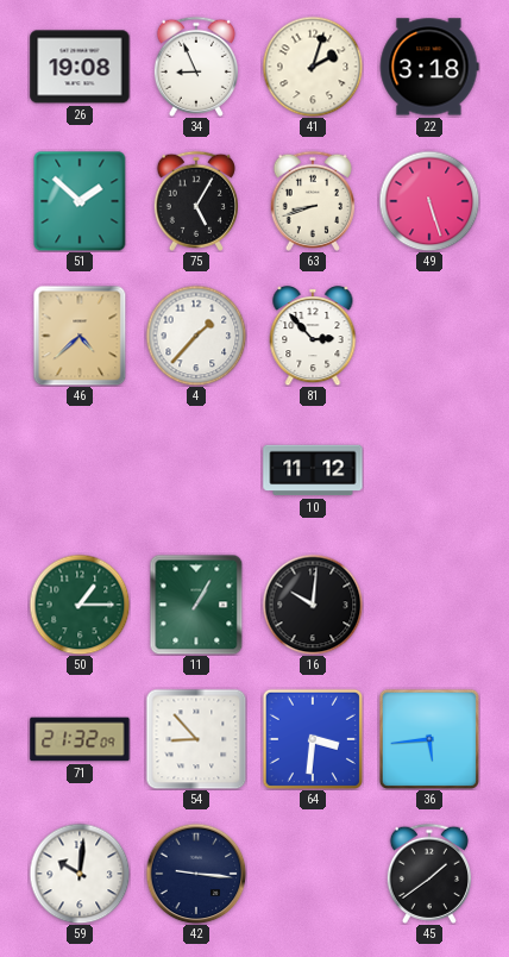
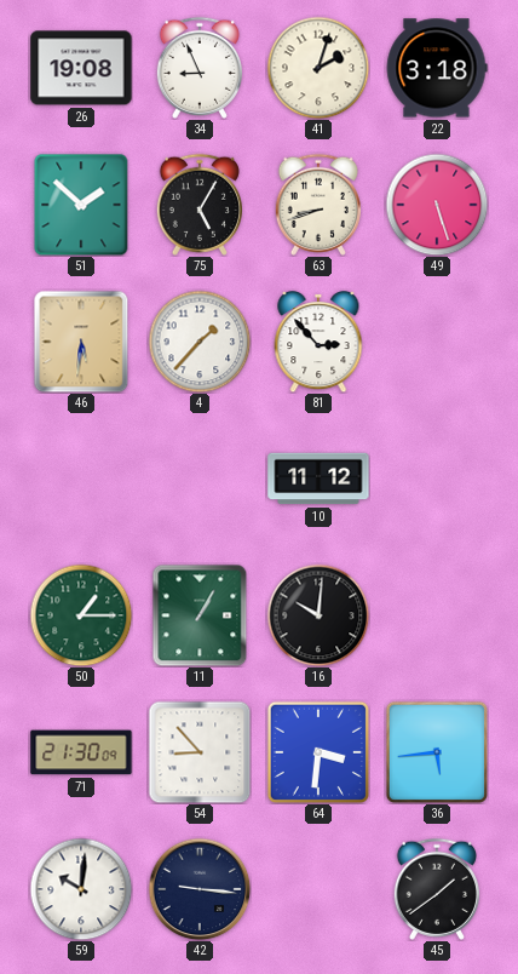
46: 4:38 -> 5:31
71: 21:32 -> 21:30
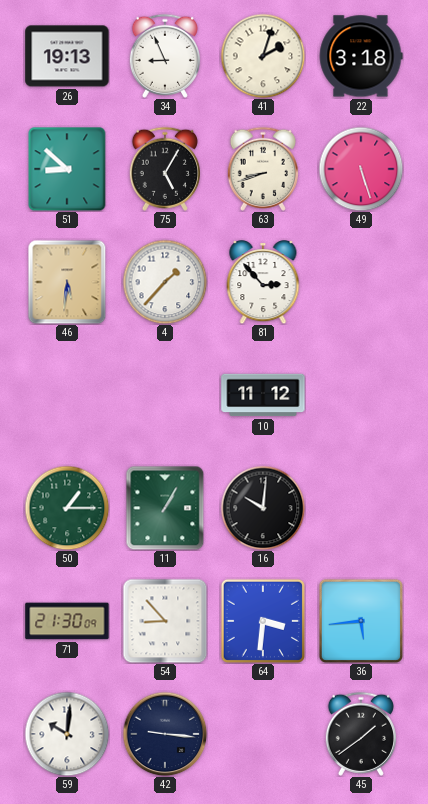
26: 19:08 -> 19:13
51: 1:52 -> 8:52
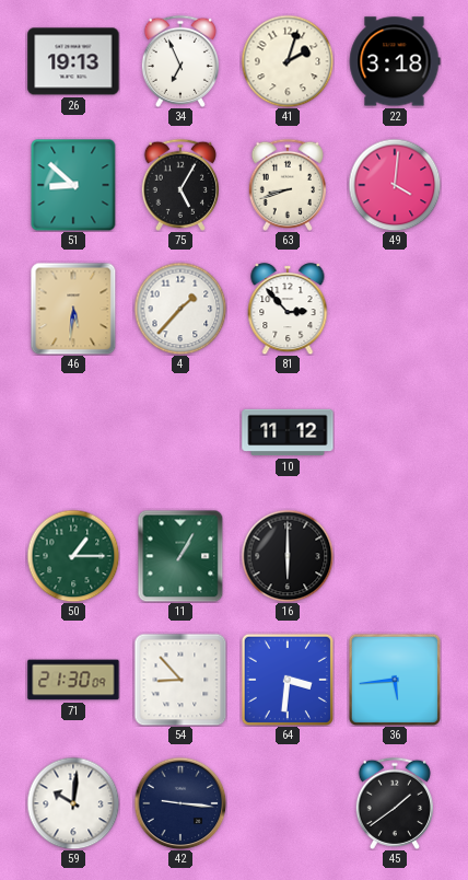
34: 8:56 -> 6:56
49: 5:27 -> 4:01
16: 10:01 -> 6:00
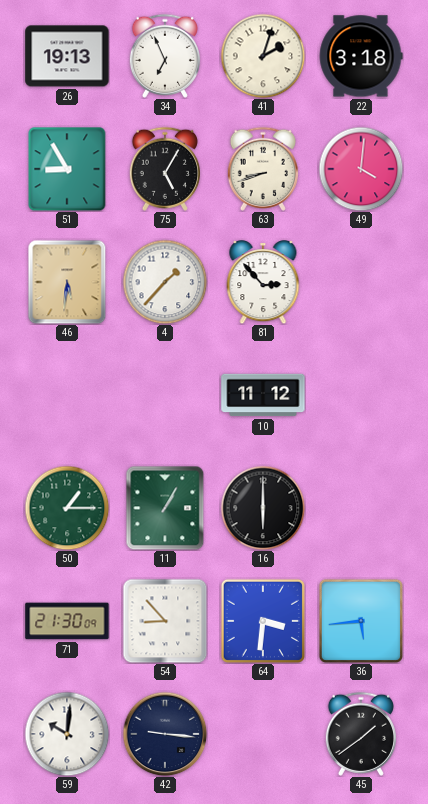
51: 8:52 -> 8:55
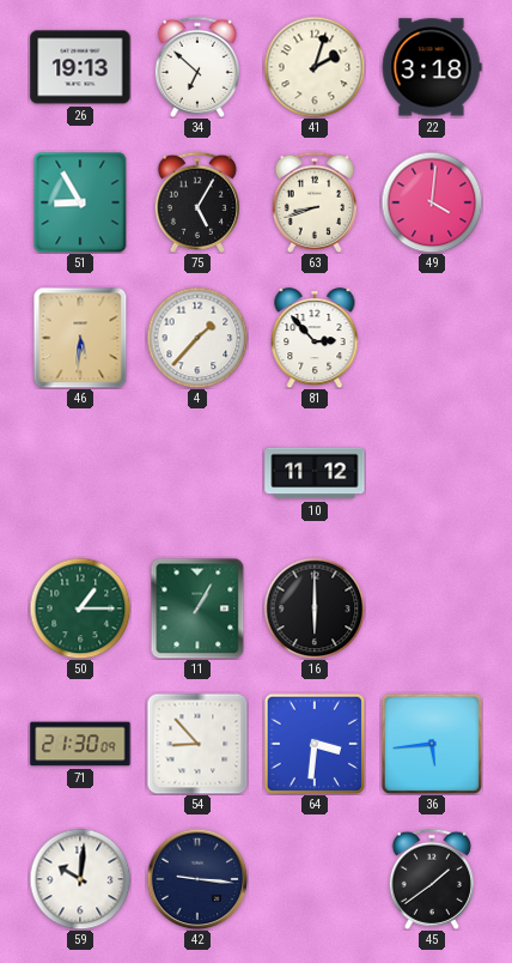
34: 6:56 -> 6:52
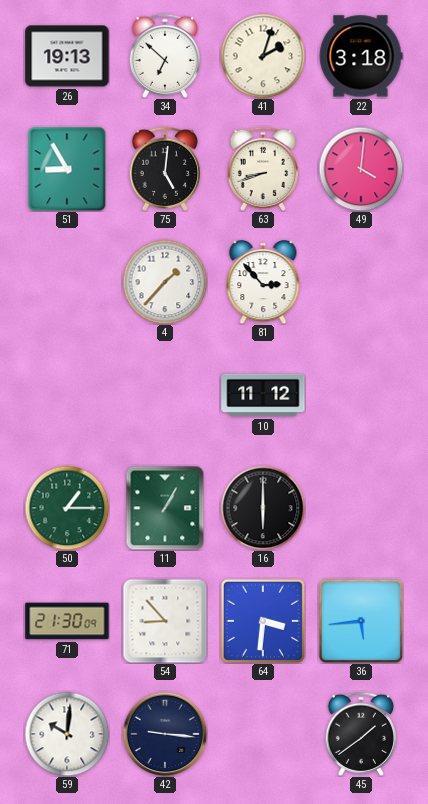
75: 5:05 -> 5:01
46: 5:31 -> none
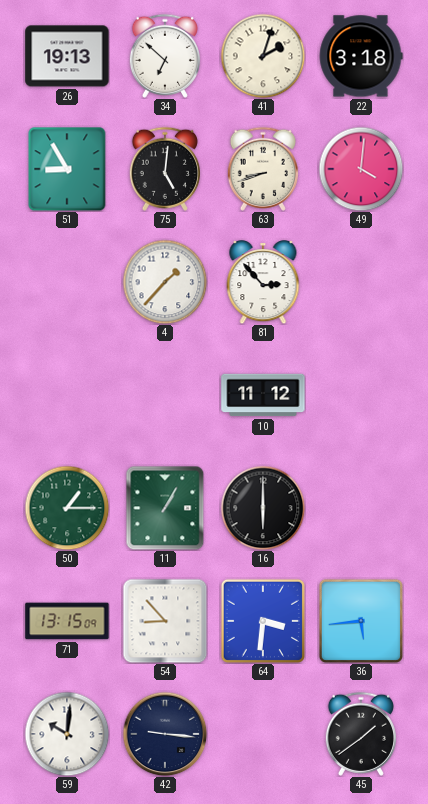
71: 21:30 -> 13:15
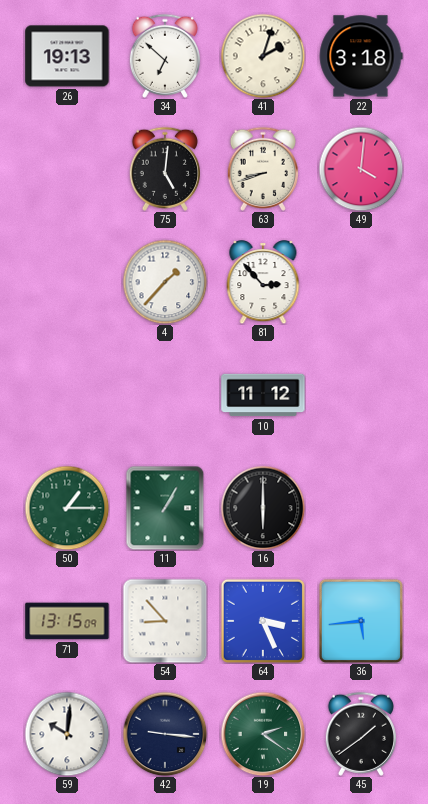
51: 8:55 -> none
64: 3:31 -> 3:26
19: none -> 2:21
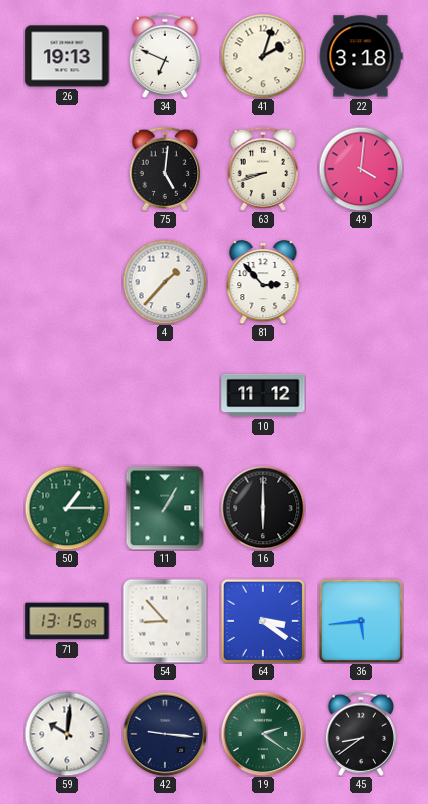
34: 6:52 -> 6:49
64: 3:26 -> 3:21
45: 1:39 -> 8:39
